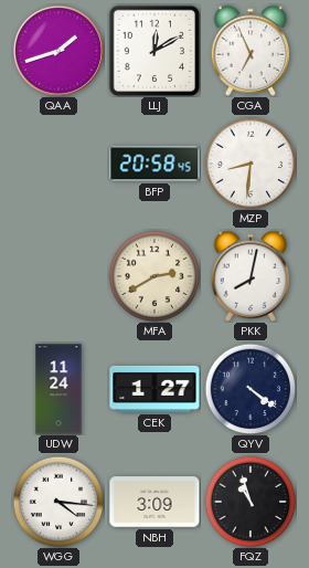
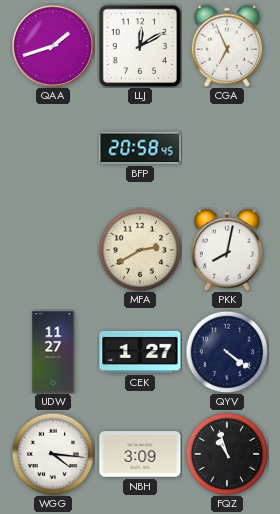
MZP: 8:31 -> none
UDW: 11:24 -> 11:27
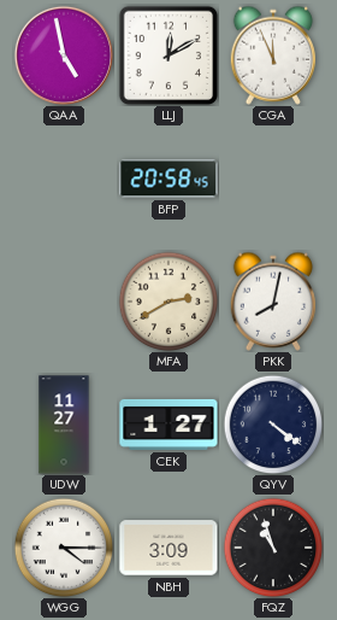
QAA: 1:42 -> 4:58
CGA: 6:56 -> 11:56
WGG: 4:16 -> 4:15
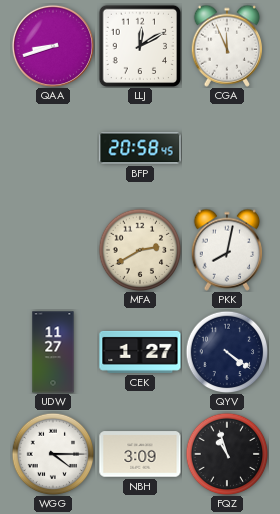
QAA: 4:58 -> 8:42
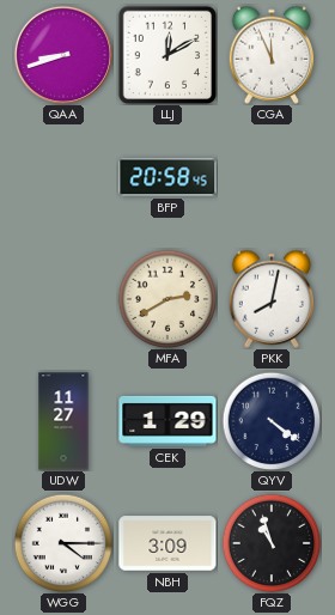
CEK: 1:27 -> 1:29
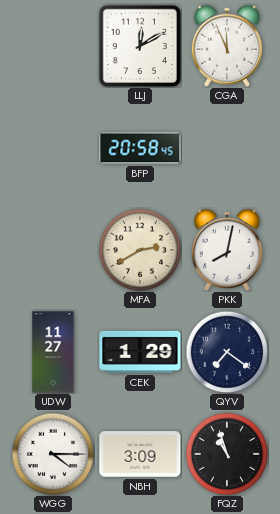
QAA: 8:42 -> none
QYV: 4:21 -> 7:21
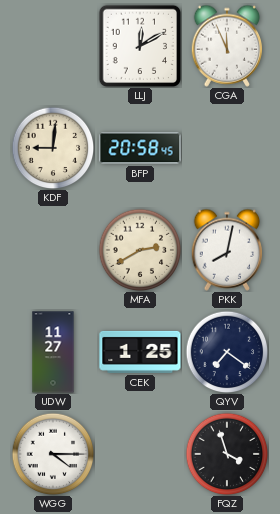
KDF: none -> 9:01
CEK: 1:29 -> 1:25
NBH: 3:09 -> none
FQZ: 10:57 -> 3:57
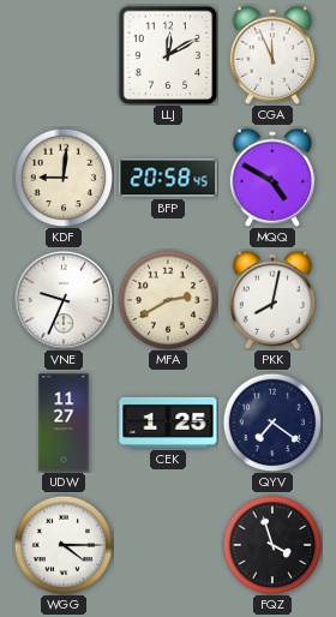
MQQ: none -> 4:50
VNE: none -> 9:34
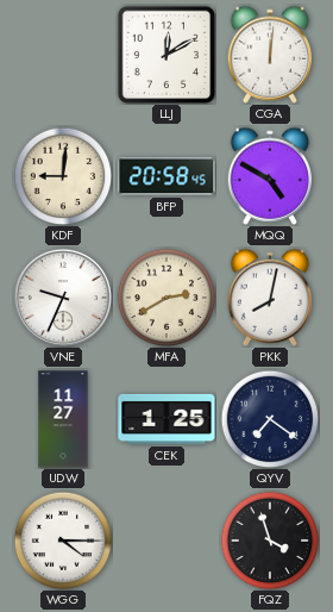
CGA: 11:56 -> 12:01
